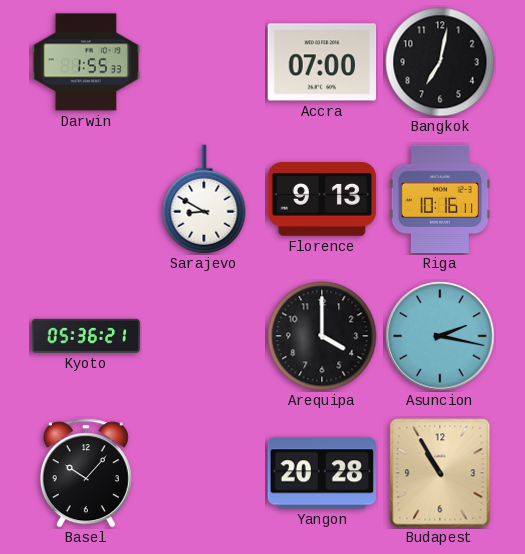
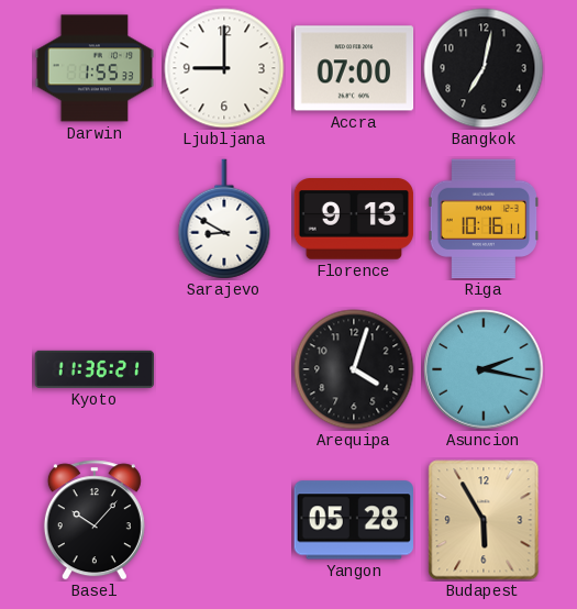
Ljubljana: none -> 9:00
Kyoto: 05:36 -> 11:36
Arequipa: 4:00 -> 4:03
Yangon: 20:28 -> 05:28
Budapest: 10:55 -> 5:55
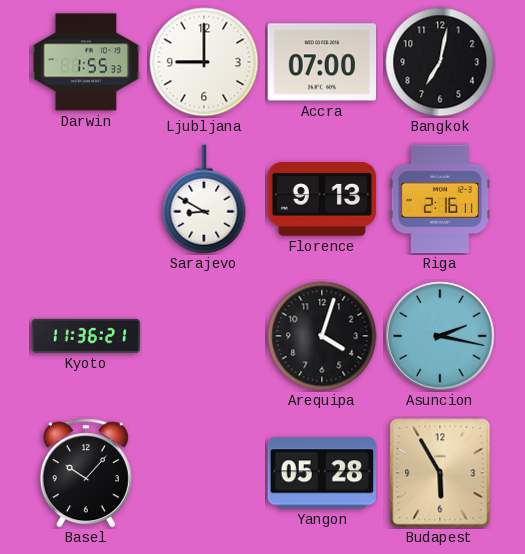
Riga: 10:16 -> 2:16
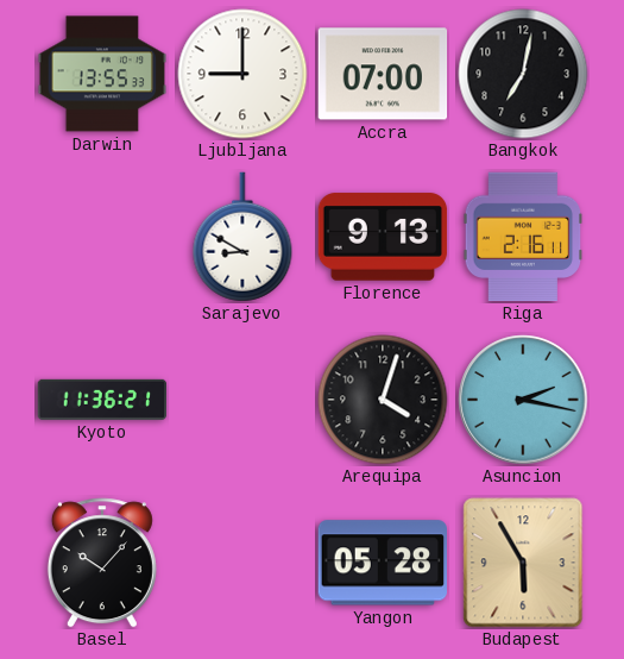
Darwin: 1:55 -> 13:55
